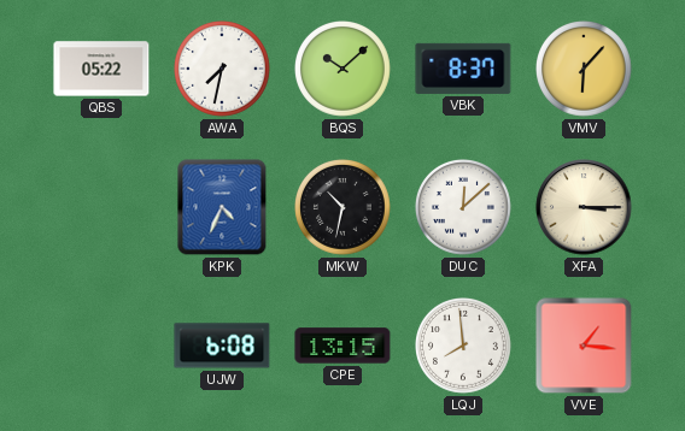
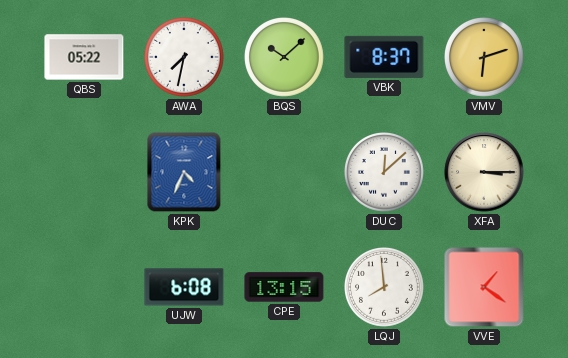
VMV: 6:07 -> 6:12
MKW: 10:32 -> none
VVE: 1:16 -> 1:21
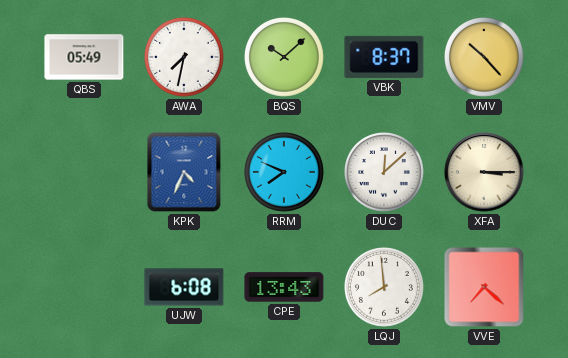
QBS: 05:22 -> 05:49
VMV: 6:12 -> 10:23
RRM: none -> 7:49
CPE: 13:15 -> 13:43
VVE: 1:21 -> 7:22
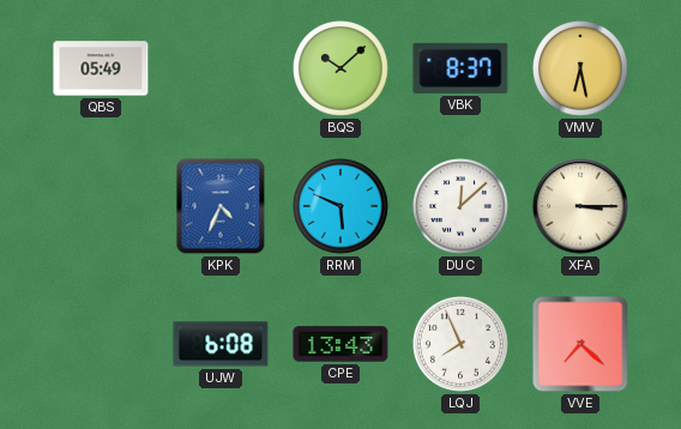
AWA: 7:32 -> none
VMV: 10:23 -> 6:28
RRM: 7:49 -> 5:49
LQJ: 7:59 -> 7:56
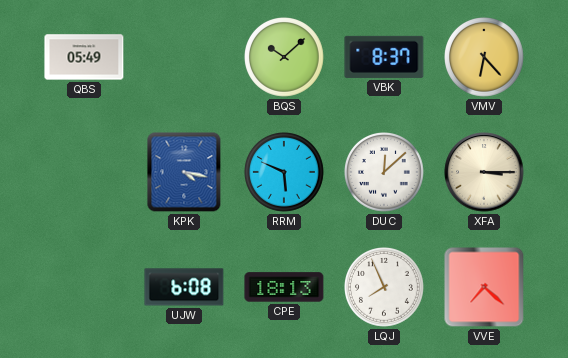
VMV: 6:28 -> 6:23
KPK: 4:34 -> 4:17
CPE: 13:43 -> 18:13
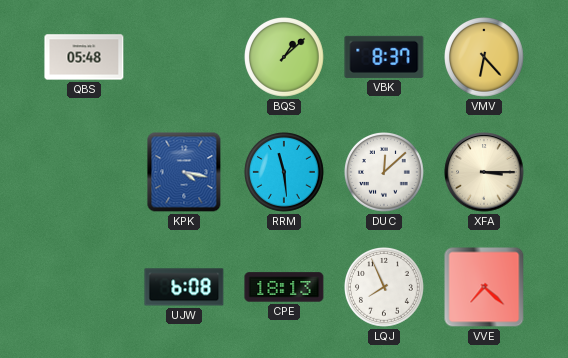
QBS: 05:49 -> 05:48
BQS: 10:08 -> 1:08
RRM: 5:49 -> 11:29
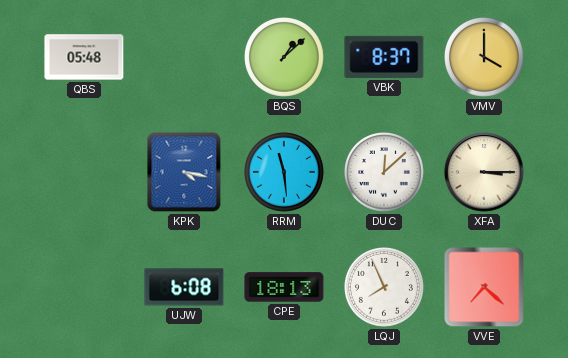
VMV: 6:23 -> 4:00
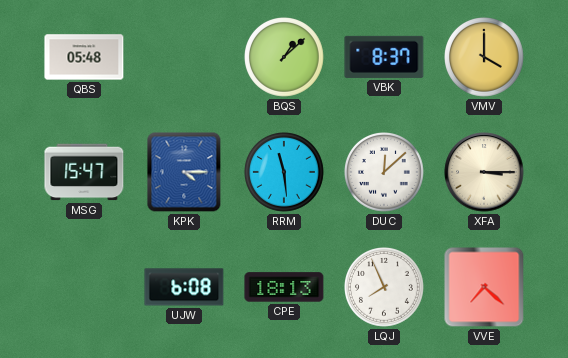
MSG: none -> 15:47
KPK: 4:17 -> 4:15
